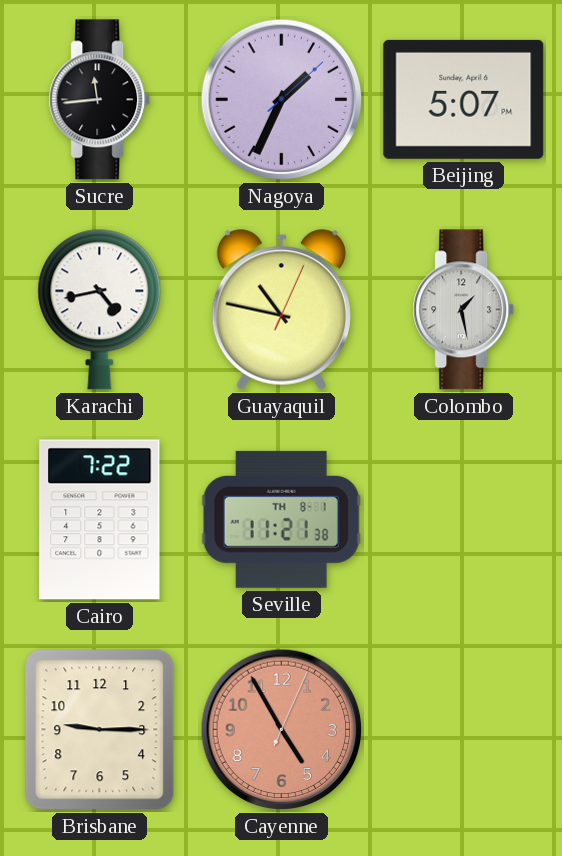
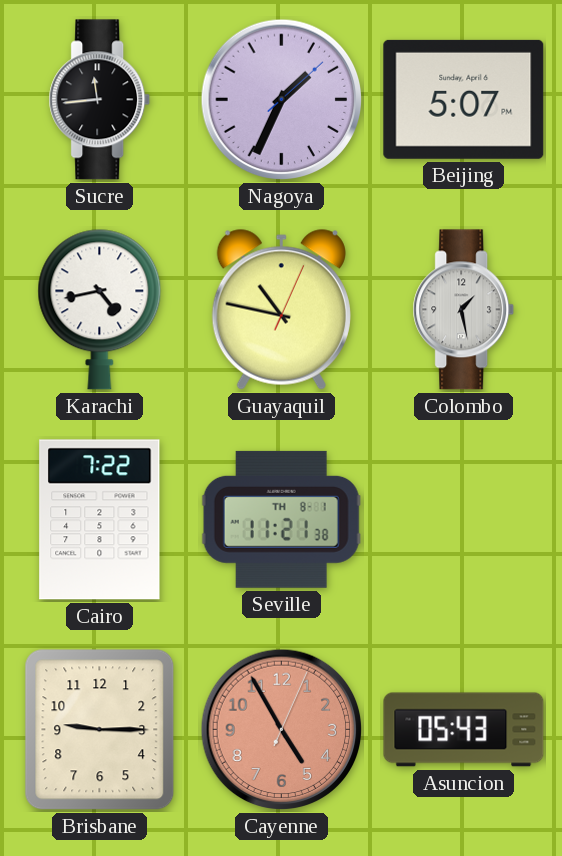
Asuncion: none -> 05:43
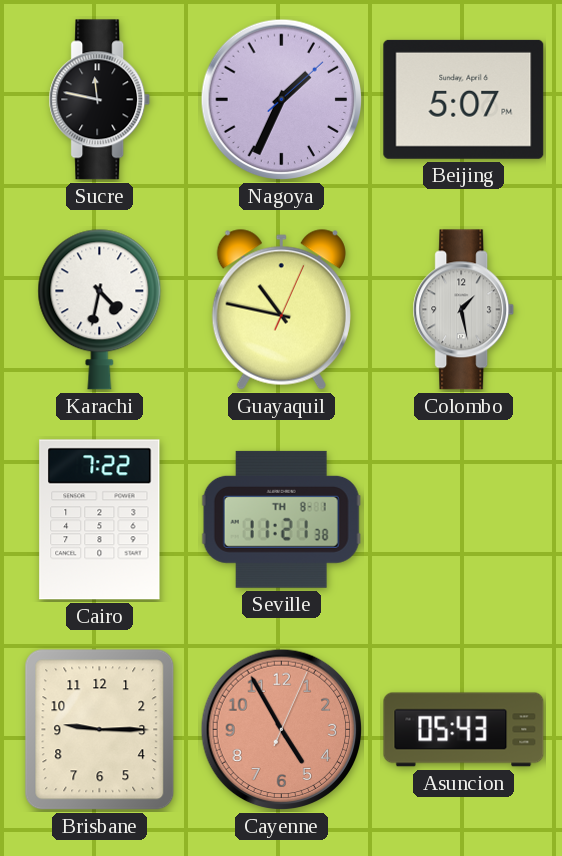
Sucre: 11:44 -> 11:47
Karachi: 4:43 -> 4:32
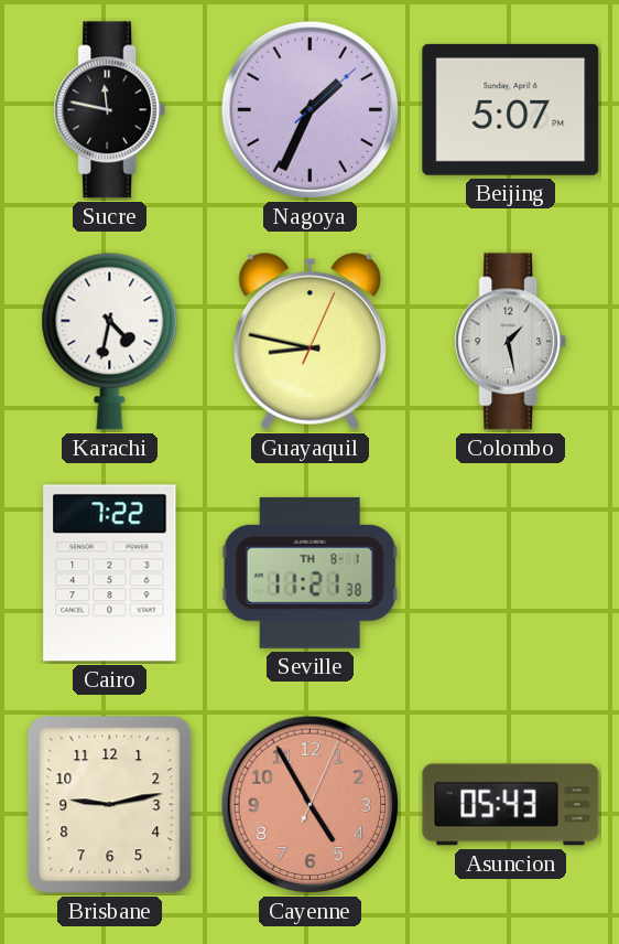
Guayaquil: 10:47 -> 8:47
Brisbane: 9:15 -> 9:13
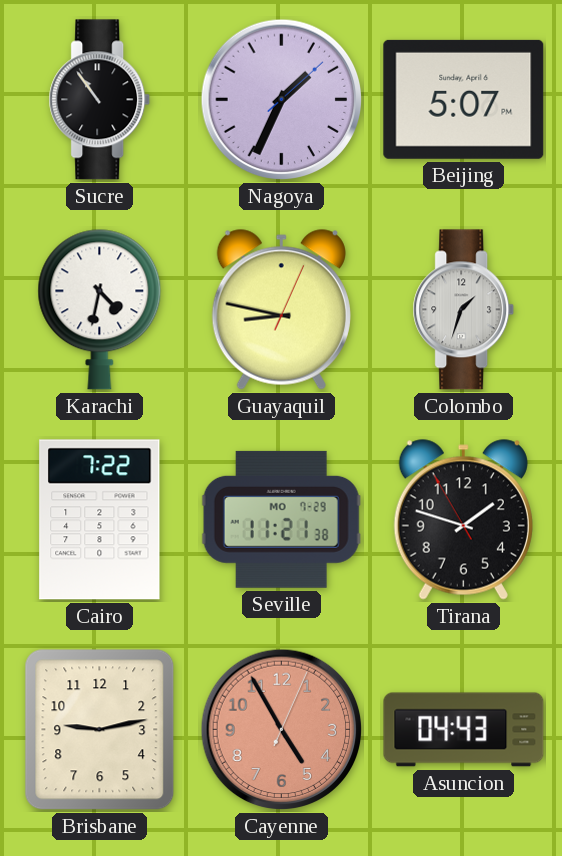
Sucre: 11:47 -> 10:54
Colombo: 1:28 -> 1:33
Seville date: TH 8-1 -> MO 7-29
Tirana: none -> 1:47
Asuncion: 05:43 -> 04:43
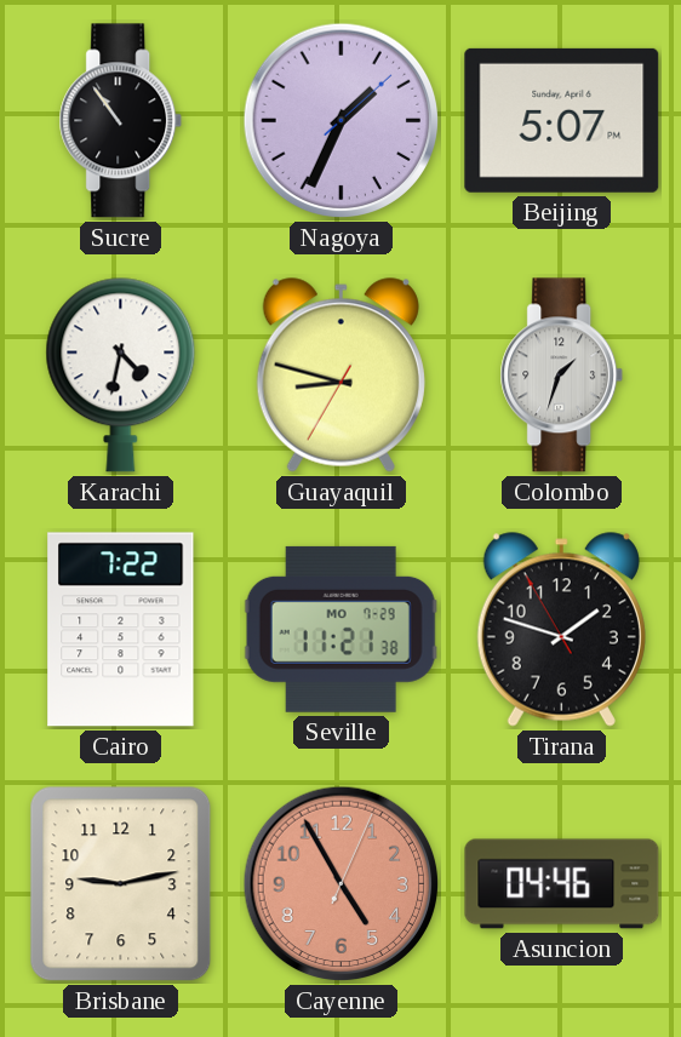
Guayaquil: 8:47:04 -> 8:47:35
Asuncion: 04:43 -> 04:46
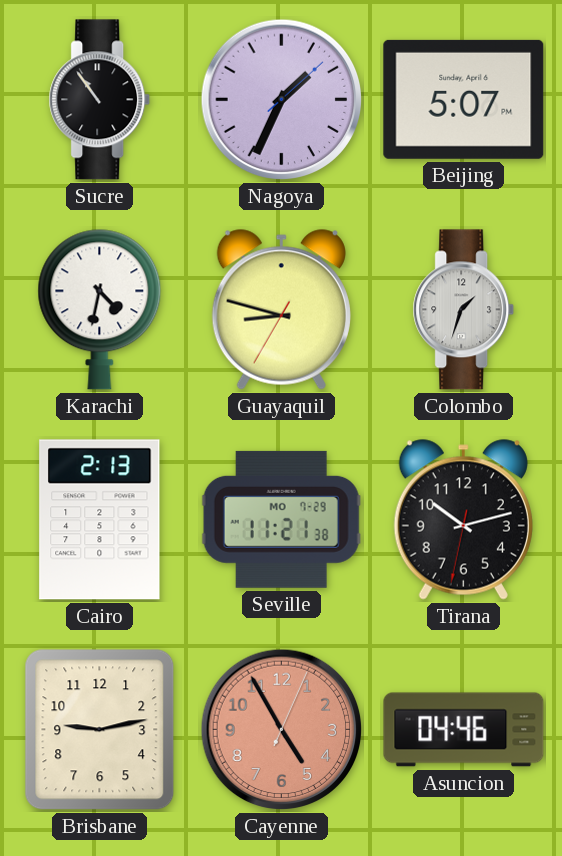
Cairo: 7:22 -> 2:13
Tirana: 1:47 -> 10:12
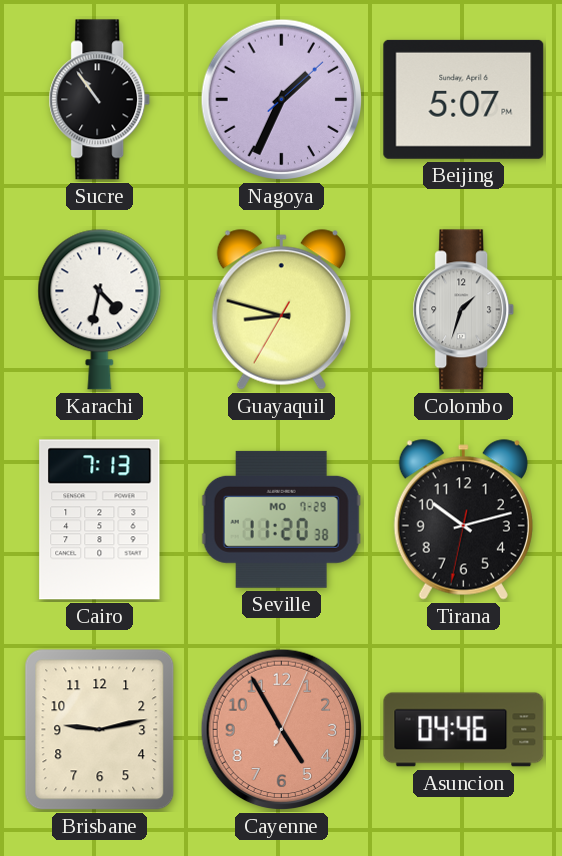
Cairo: 2:13 -> 7:13
Seville: 11:21 -> 11:20
